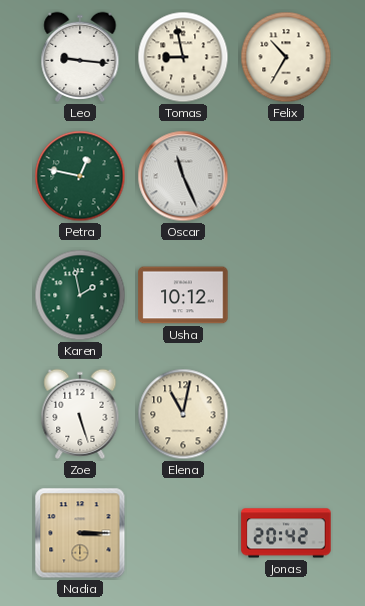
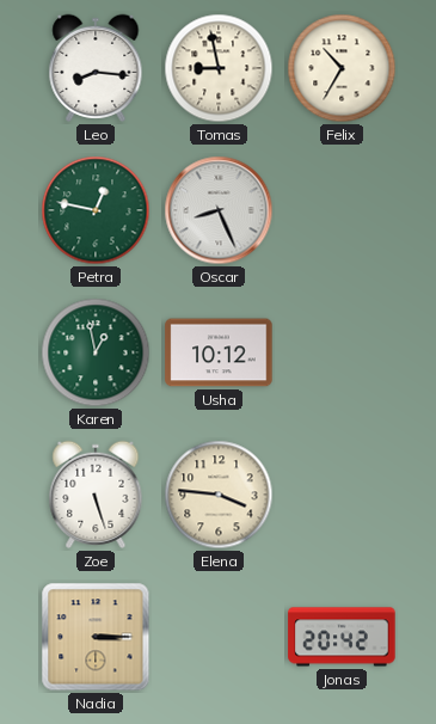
Leo: 9:16 -> 8:16
Oscar: 11:26 -> 8:26
Karen: 1:58 -> 12:58
Elena: 11:02 -> 3:46
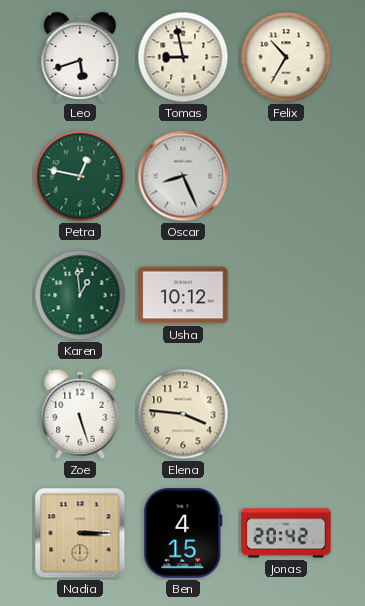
Leo: 8:16 -> 5:42
Karen: 12:58 -> 12:59
Ben: none -> 4:15
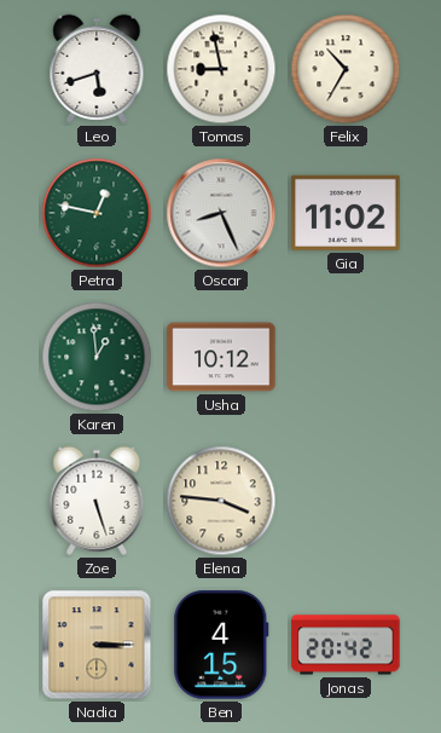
Gia: none -> 11:02
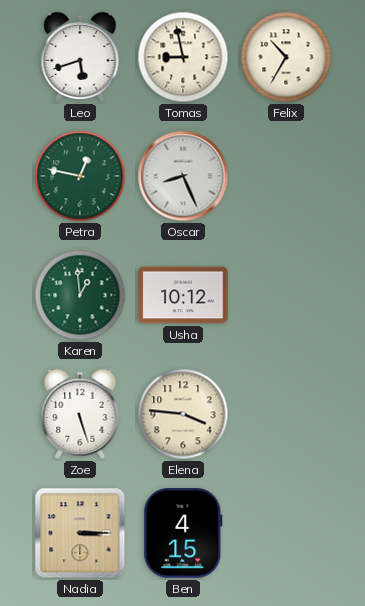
Gia: 11:02 -> none
Jonas: 20:42 -> none
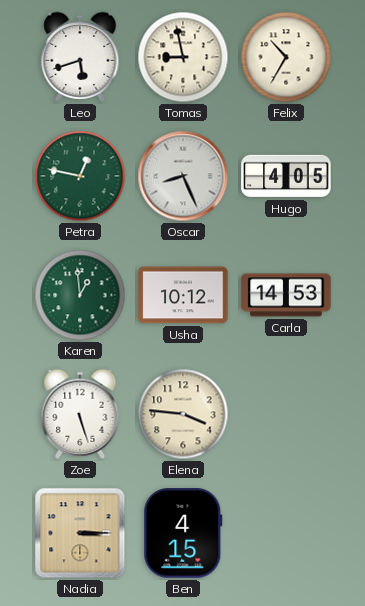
Hugo: none -> 4:05
Carla: none -> 14:53
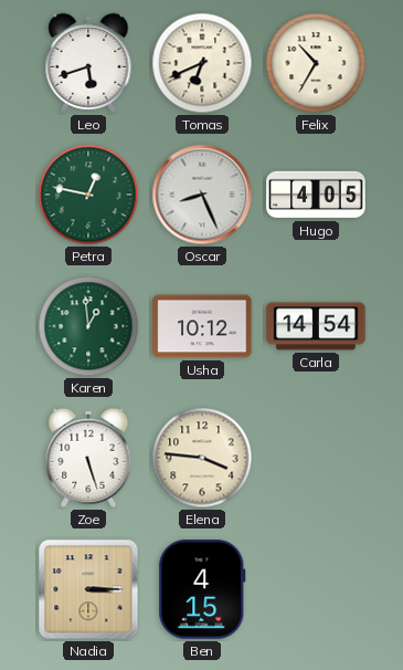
Tomas: 8:58 -> 6:41
Carla: 14:53 -> 14:54
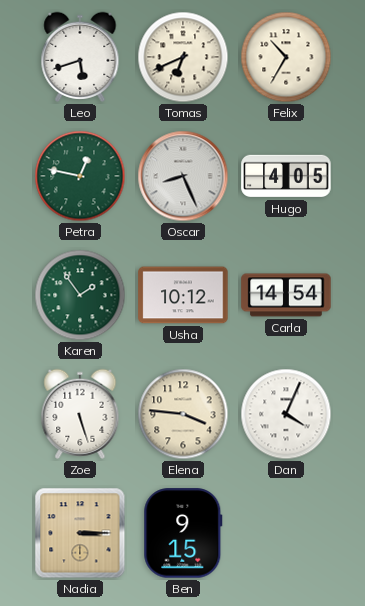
Karen: 12:59 -> 1:54
Dan: none -> 4:04
Ben: 4:15 -> 9:15
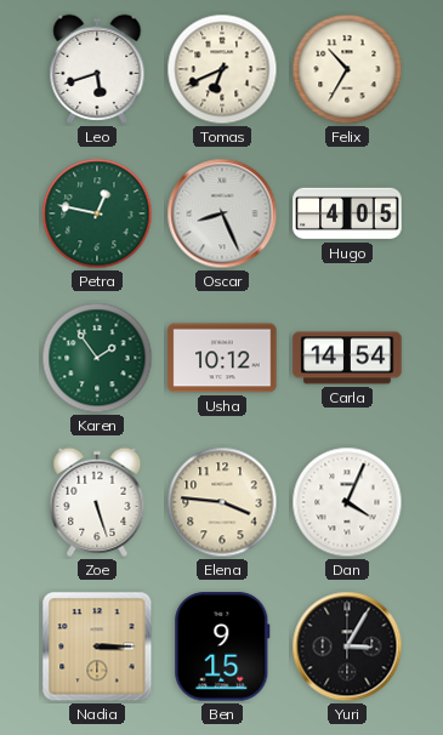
Yuri: none -> 3:05
